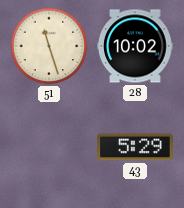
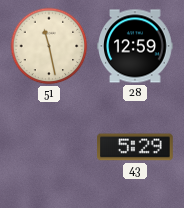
51: 11:27 -> 11:28
28: 10:02 -> 12:59
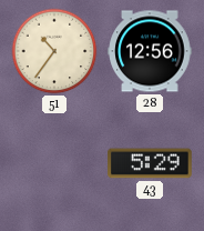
51: 11:28 -> 10:36
28: 12:59 -> 12:56
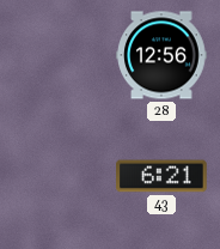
51: 10:36 -> none
43: 5:29 -> 6:21
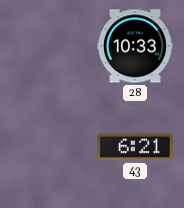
28: 12:56 -> 10:33
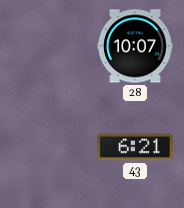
28: 10:33 -> 10:07
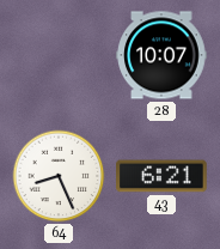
64: none -> 8:26
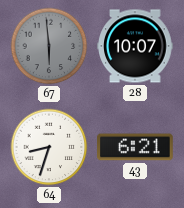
67: none -> 5:59
64: 8:26 -> 8:33
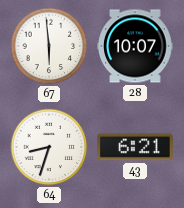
67 dial: grey -> white
